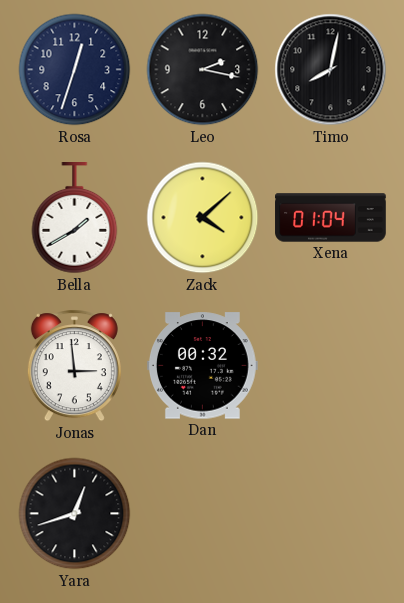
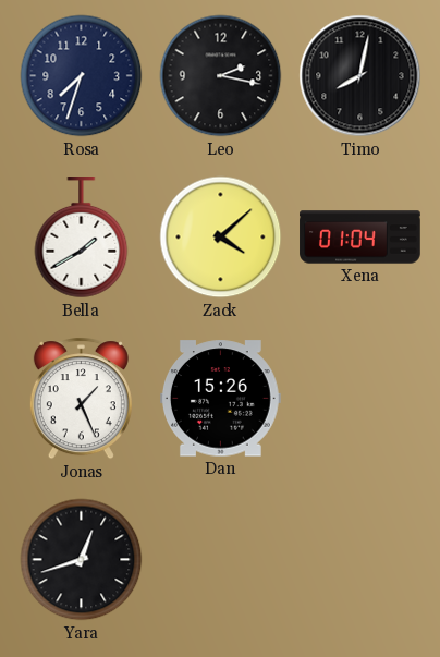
Rosa: 12:33 -> 7:33
Jonas: 2:59 -> 1:26
Dan: 00:32 -> 15:26
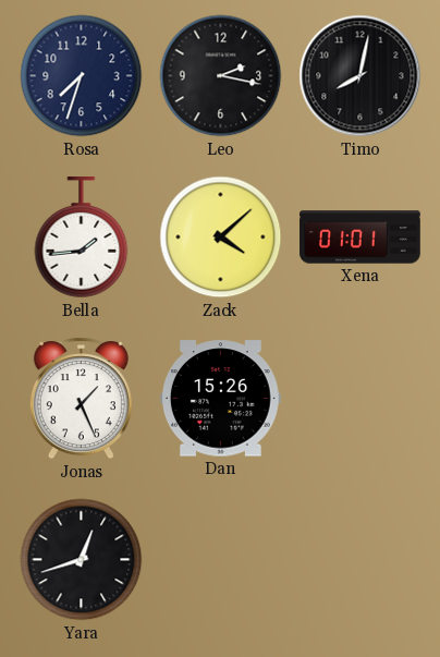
Bella: 1:40 -> 1:44
Xena: 01:04 -> 01:01
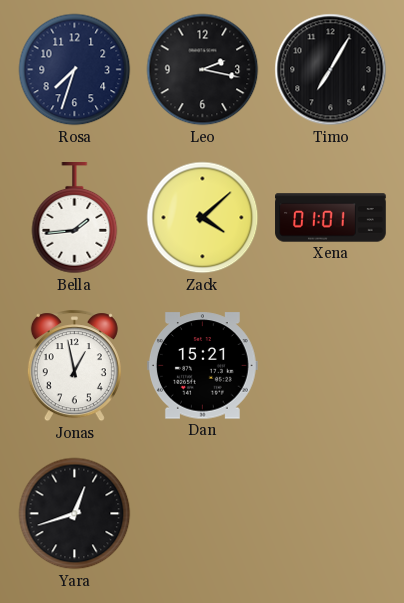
Timo: 8:02 -> 7:05
Jonas: 1:26 -> 12:58
Dan: 15:26 -> 15:21
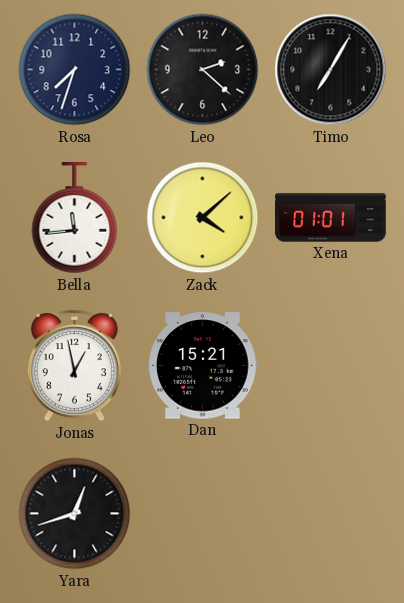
Leo: 2:17 -> 2:22
Bella: 1:44 -> 11:44
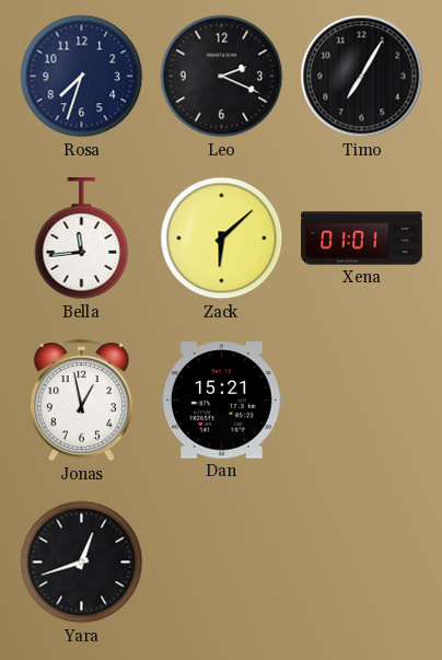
Leo: 2:22 -> 2:19
Zack: 4:08 -> 6:08
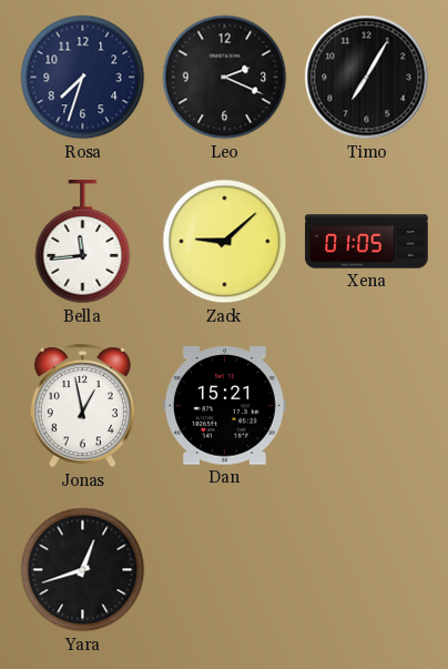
Zack: 6:08 -> 9:08
Xena: 01:01 -> 01:05
